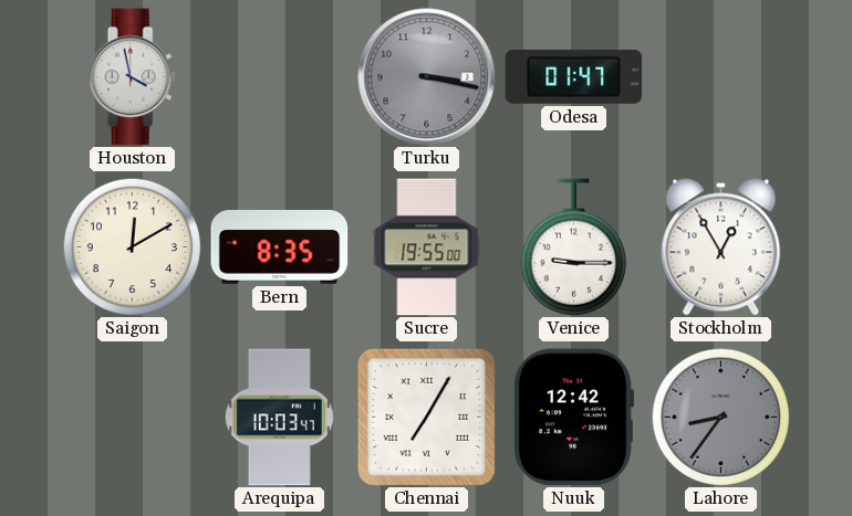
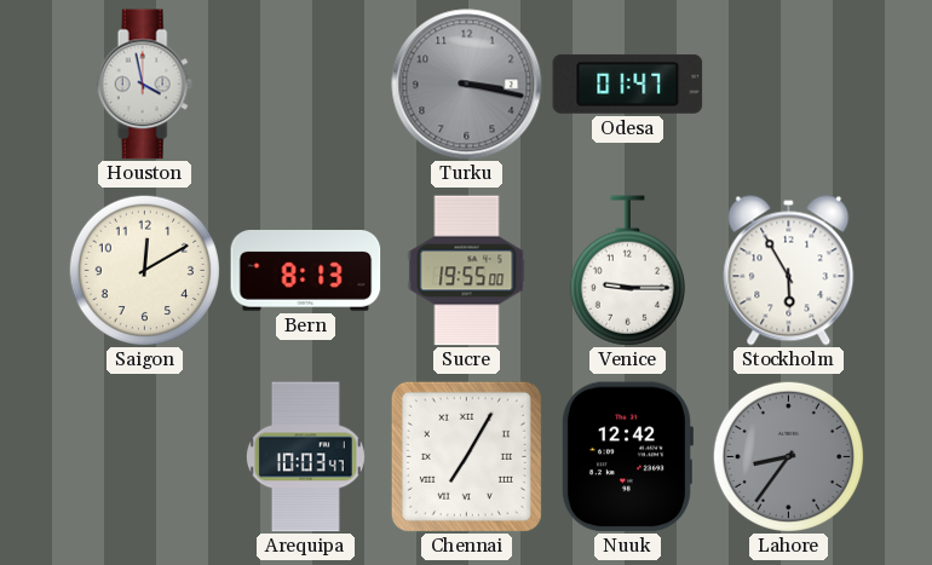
Bern: 8:35 -> 8:13
Stockholm: 12:55 -> 5:55
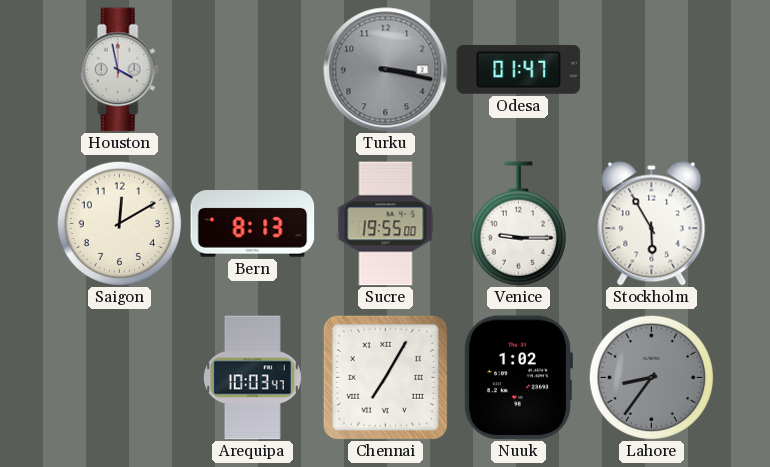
Nuuk: 12:42 -> 1:02
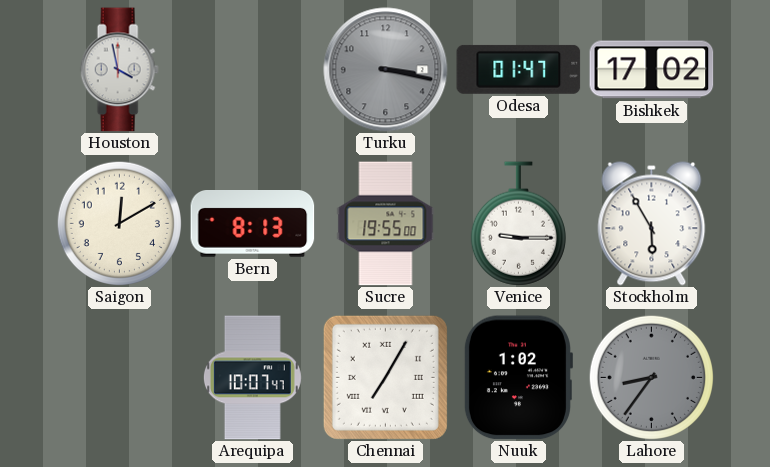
Bishkek: none -> 17:02
Arequipa: 10:03 -> 10:07
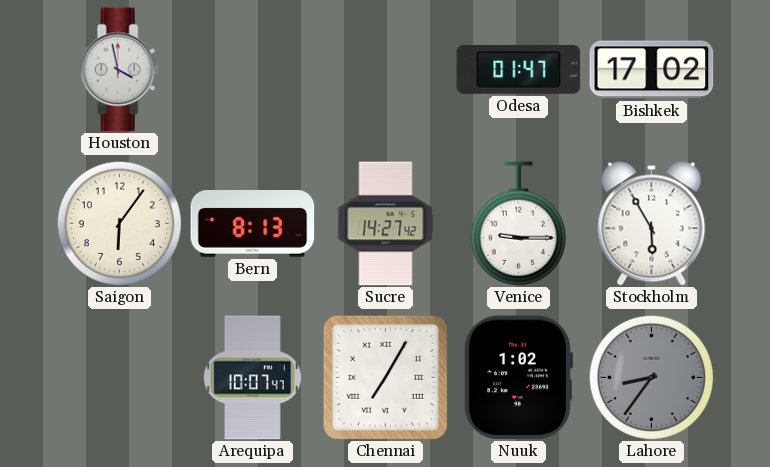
Turku: 3:17 -> none
Saigon: 12:10 -> 6:06
Sucre: 19:55 -> 14:27
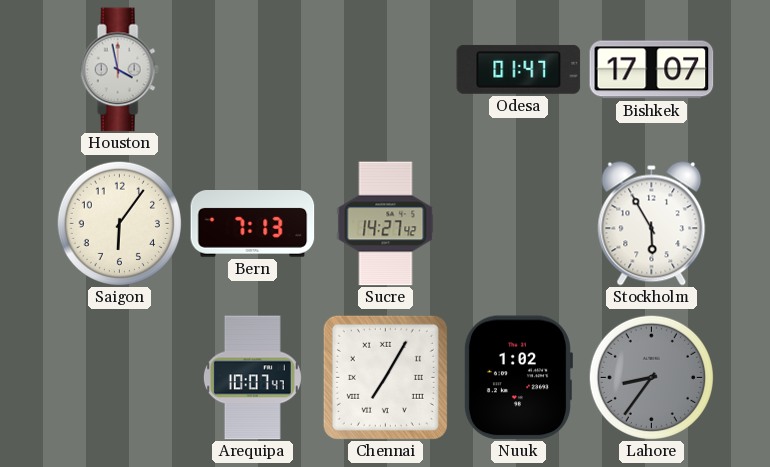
Bishkek: 17:02 -> 17:07
Bern: 8:13 -> 7:13
Venice: 9:15 -> none
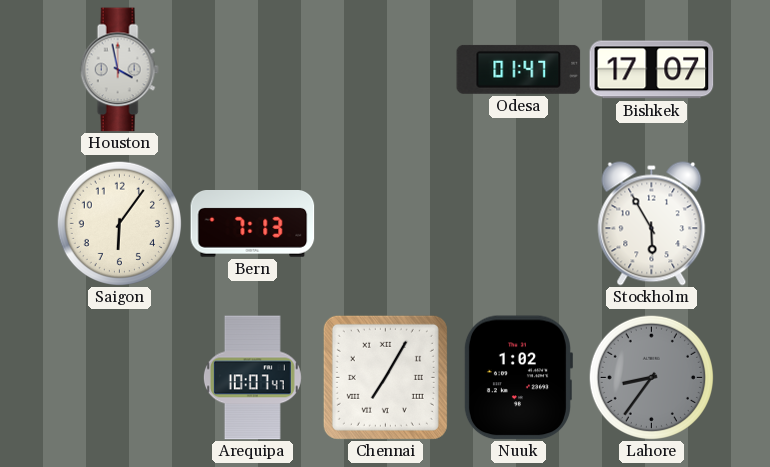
Sucre: 14:27 -> none
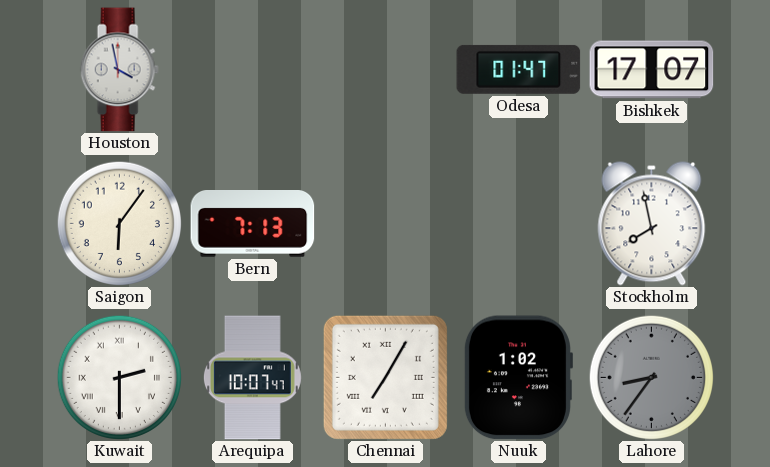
Stockholm: 5:55 -> 7:58
Kuwait: none -> 2:30
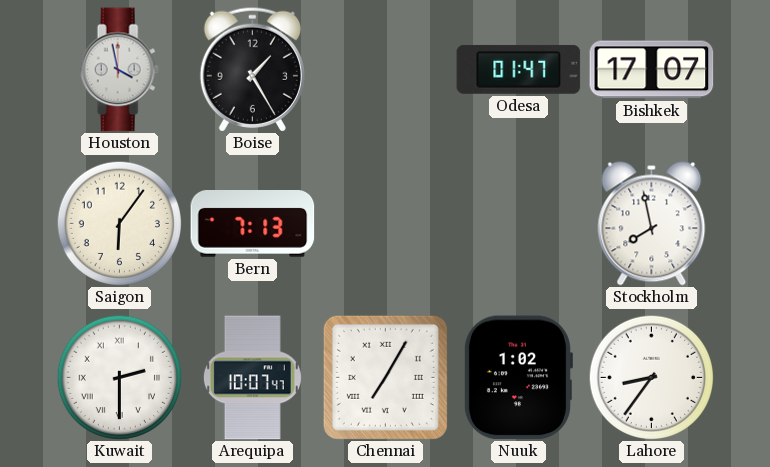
Boise: none -> 1:25
Lahore dial: grey -> white
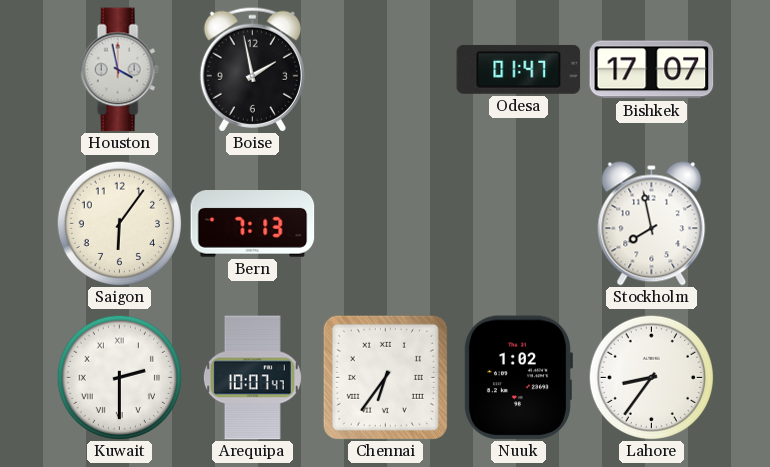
Boise: 1:25 -> 1:58
Chennai: 7:05 -> 6:36
